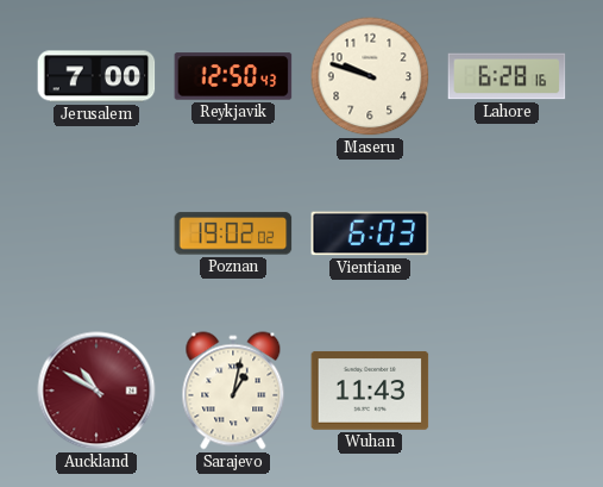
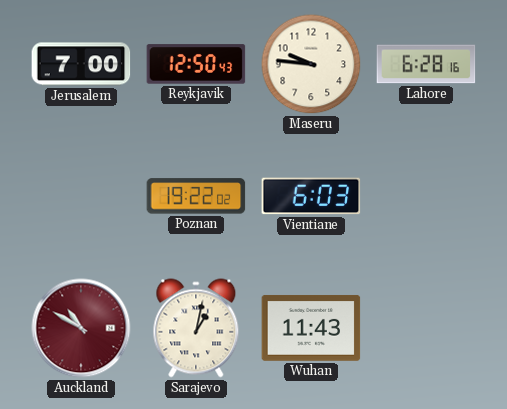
Maseru: 9:48 -> 9:46
Poznan: 19:02 -> 19:22
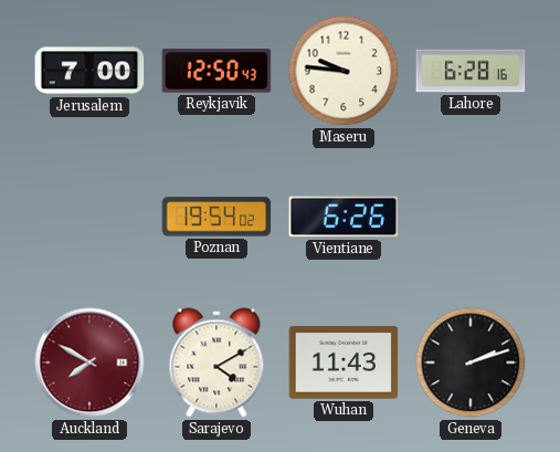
Poznan: 19:22 -> 19:54
Vientiane: 6:03 -> 6:26
Auckland: 10:50 -> 7:50
Sarajevo: 1:02 -> 4:10
Geneva: none -> 2:12
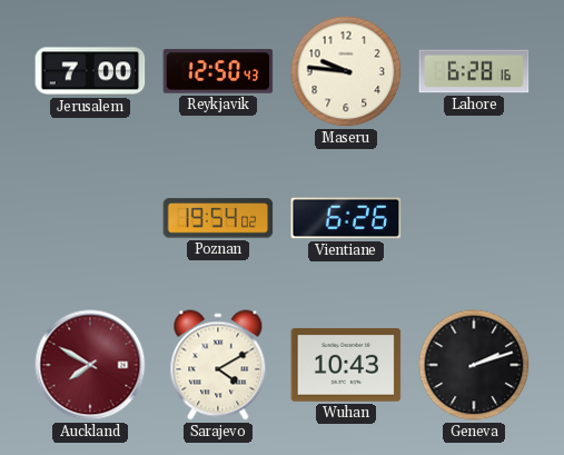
Wuhan: 11:43 -> 10:43
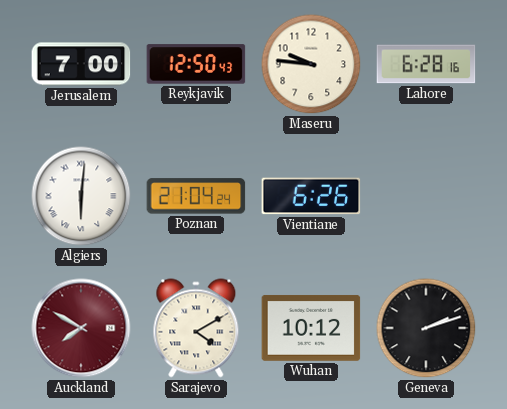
Algiers: none -> 6:01
Poznan: 19:54 -> 21:04
Wuhan: 10:43 -> 10:12
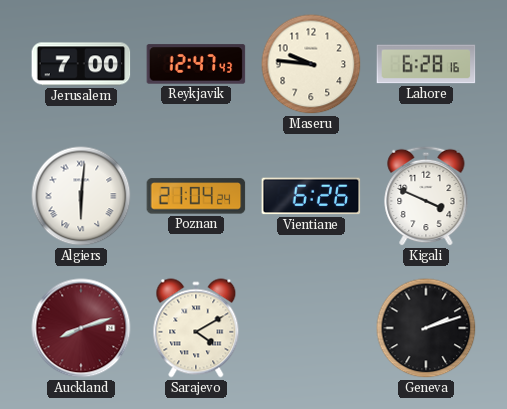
Reykjavik: 12:50 -> 12:47
Kigali: none -> 3:49
Auckland: 7:50 -> 8:12
Wuhan: 10:12 -> none
